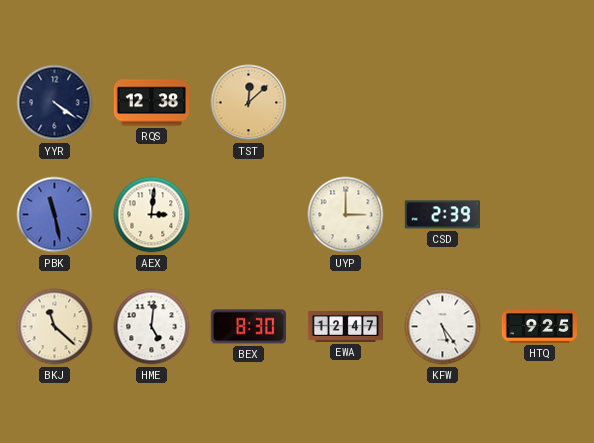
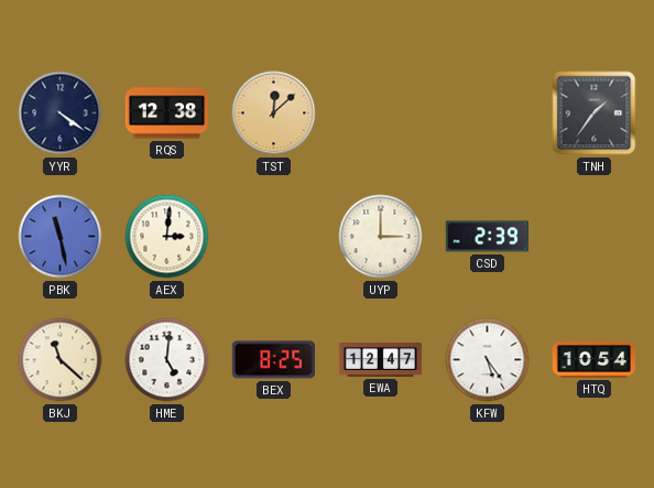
TNH: none -> 1:36
BEX: 8:30 -> 8:25
HTQ: 9:25 -> 10:54
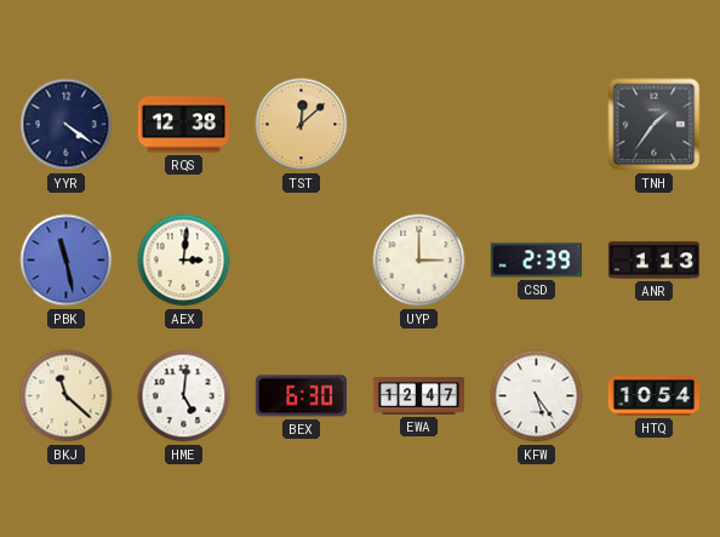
ANR: none -> 1:13
BEX: 8:25 -> 6:30
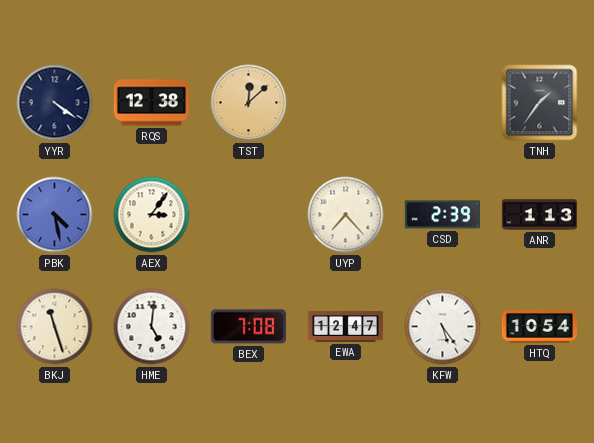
PBK: 11:28 -> 4:28
AEX: 3:01 -> 3:06
UYP: 3:00 -> 7:23
BKJ: 11:22 -> 11:27
BEX: 6:30 -> 7:08
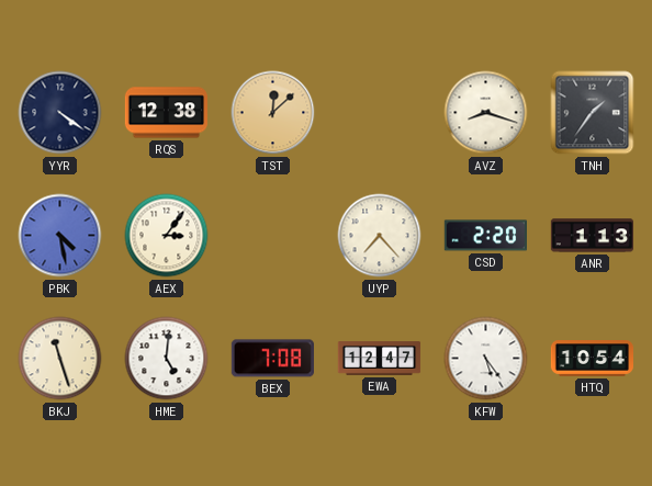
AVZ: none -> 8:18
CSD: 2:39 -> 2:20
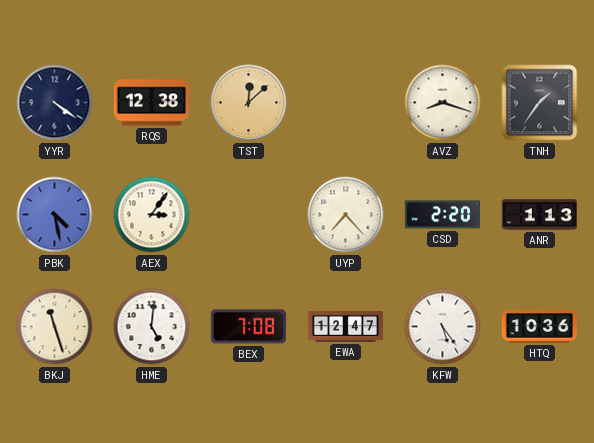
HTQ: 10:54 -> 10:36
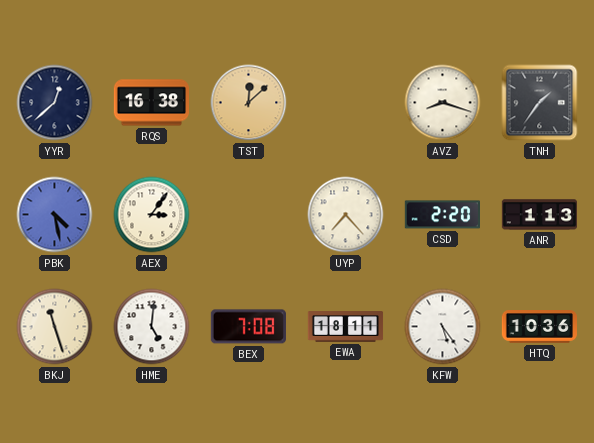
YYR: 4:21 -> 12:38
RQS: 12:38 -> 16:38
EWA: 12:47 -> 18:11
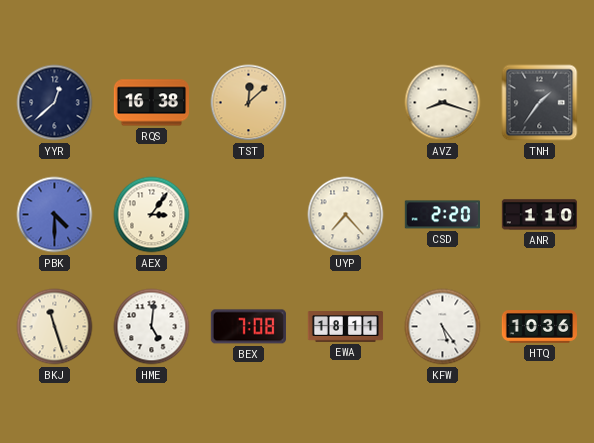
PBK: 4:28 -> 4:30
ANR: 1:13 -> 1:10
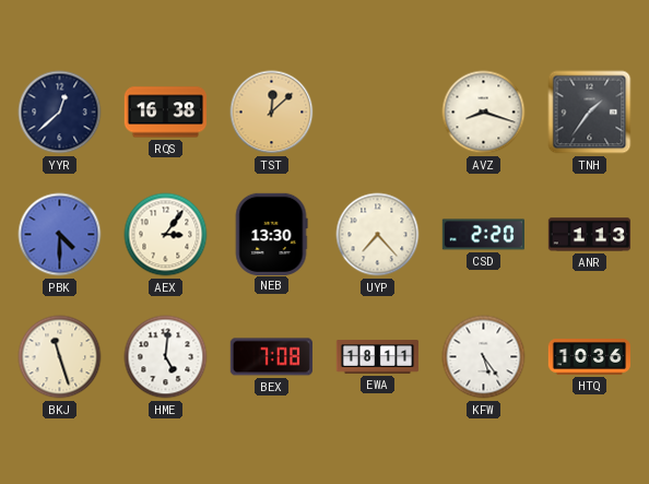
NEB: none -> 13:30
ANR: 1:10 -> 1:13
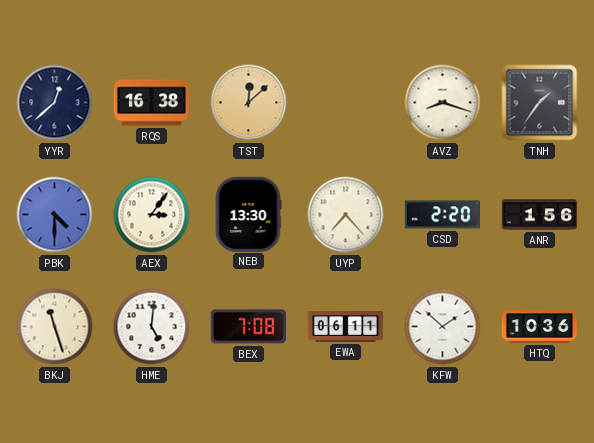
ANR: 1:13 -> 1:56
EWA: 18:11 -> 06:11
KFW: 5:24 -> 1:52
